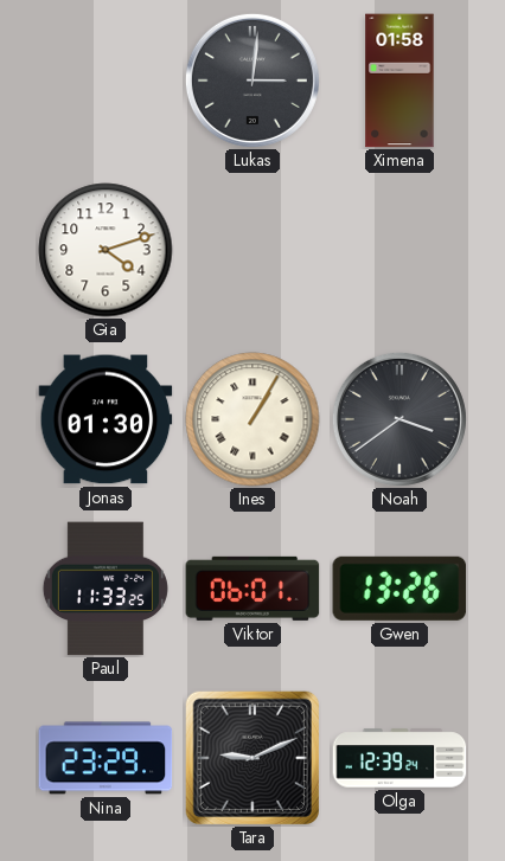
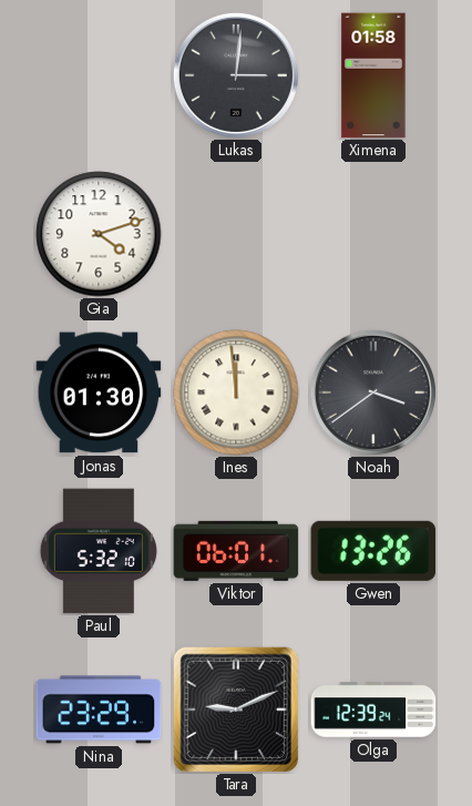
Ines: 1:05 -> 11:59
Paul: 11:33 -> 5:32
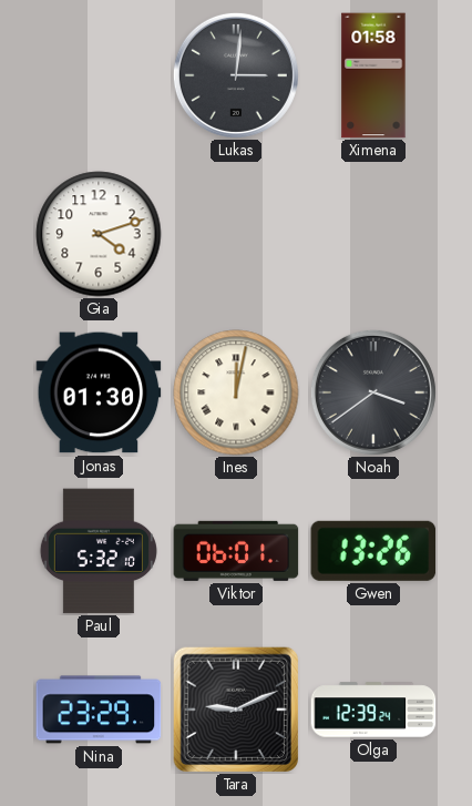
Ines: 11:59 -> 12:02
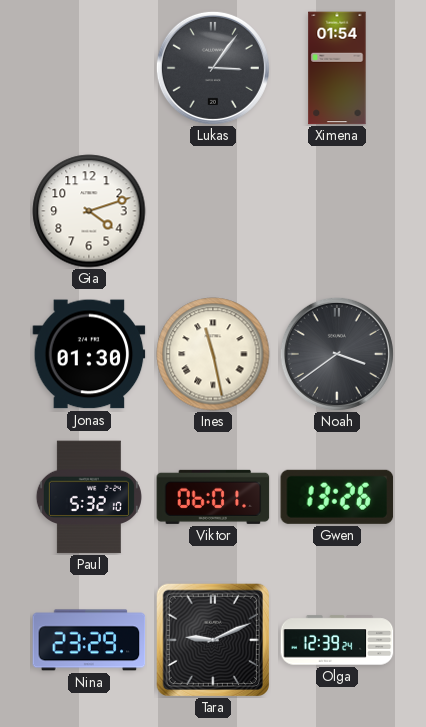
Lukas: 3:01 -> 3:06
Ximena: 01:58 -> 01:54
Ines: 12:02 -> 11:28
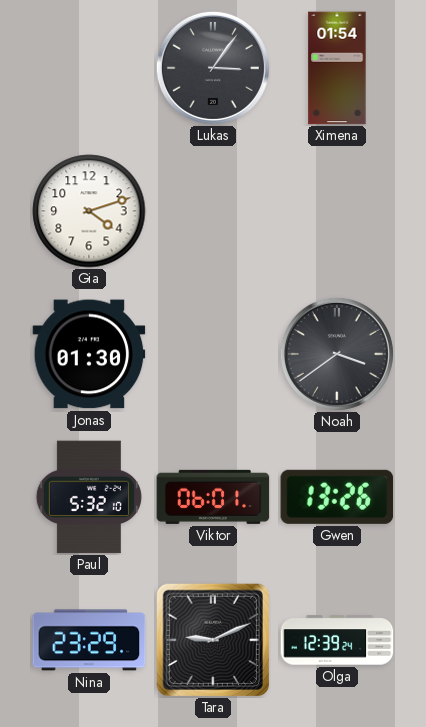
Ines: 11:28 -> none
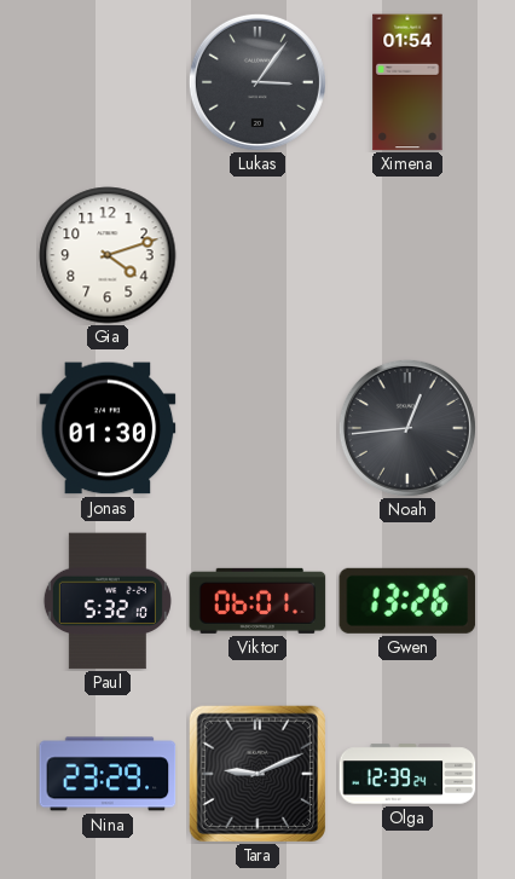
Noah: 3:39 -> 12:44
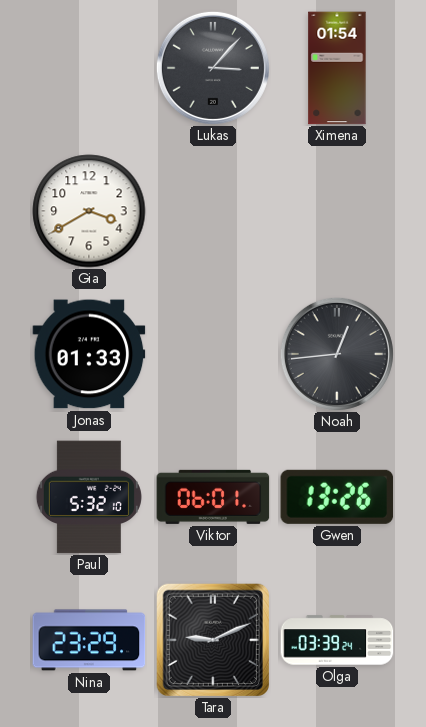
Lukas: 3:06 -> 3:07
Gia: 4:12 -> 3:40
Jonas: 01:30 -> 01:33
Olga: 12:39 -> 03:39
